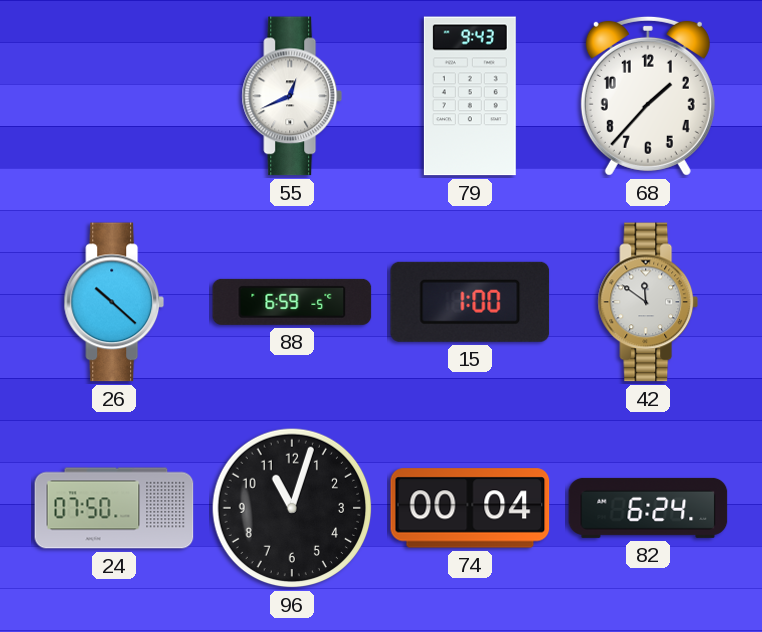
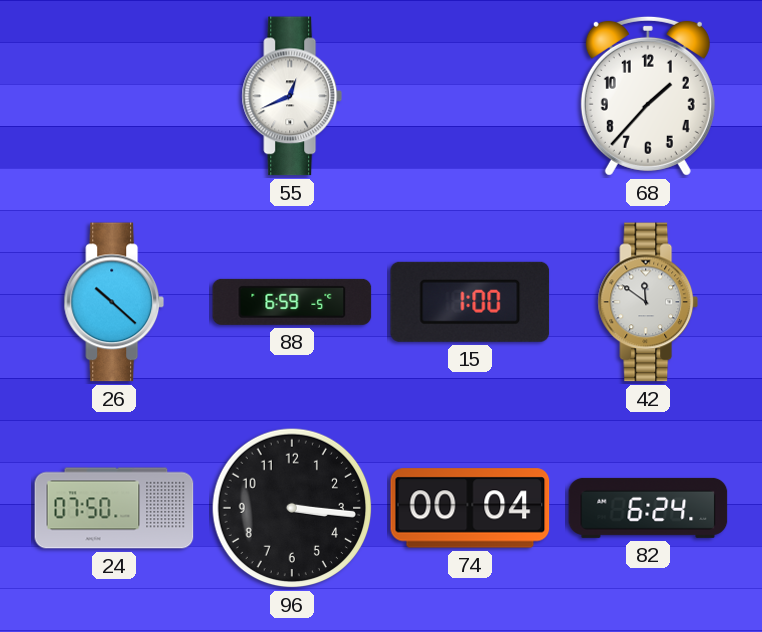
79: 9:43 -> none
96: 11:03 -> 3:16
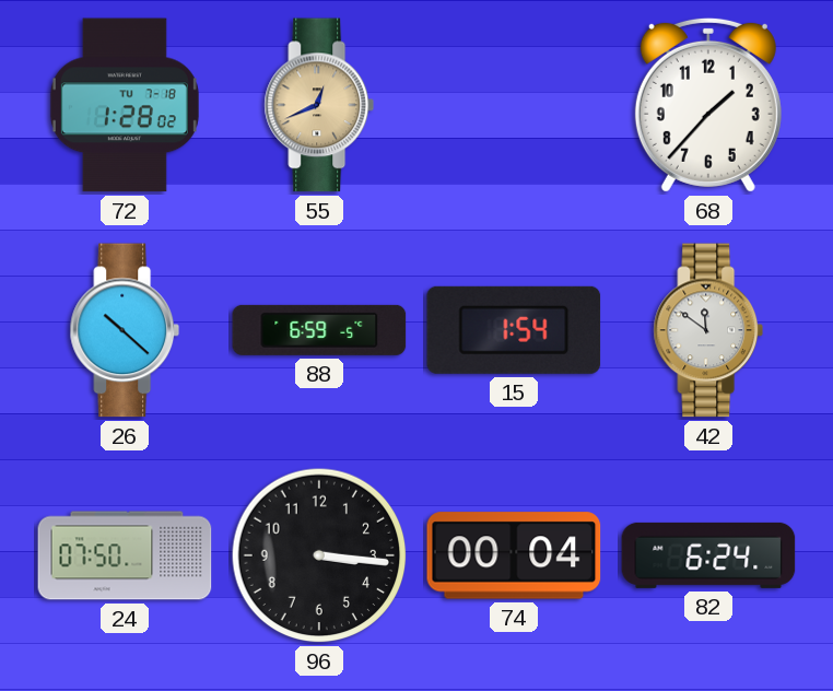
72: none -> 1:28
55 dial: white -> champagne
15: 1:00 -> 1:54
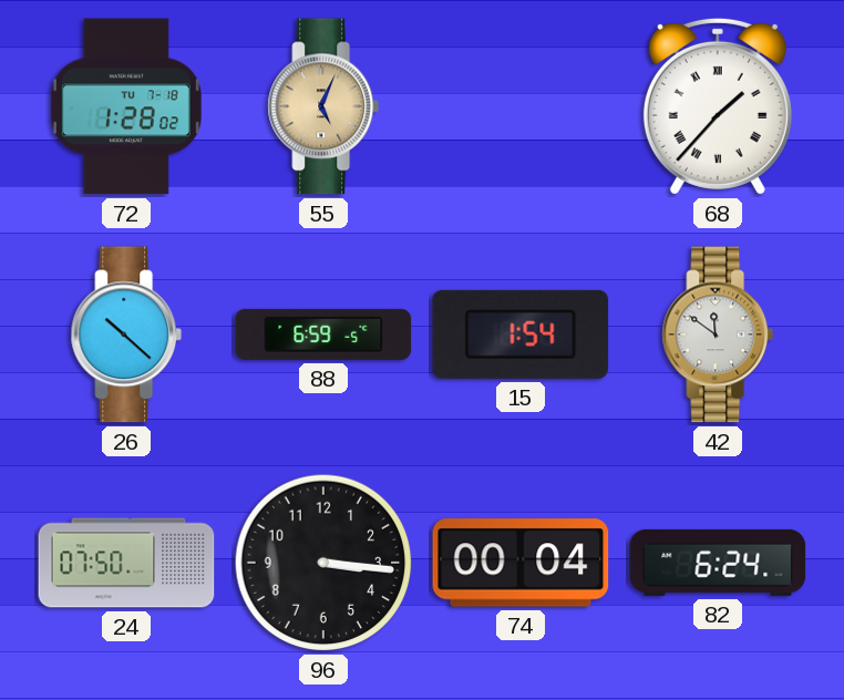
55: 12:41 -> 5:04
68 numerals: Arabic -> Roman
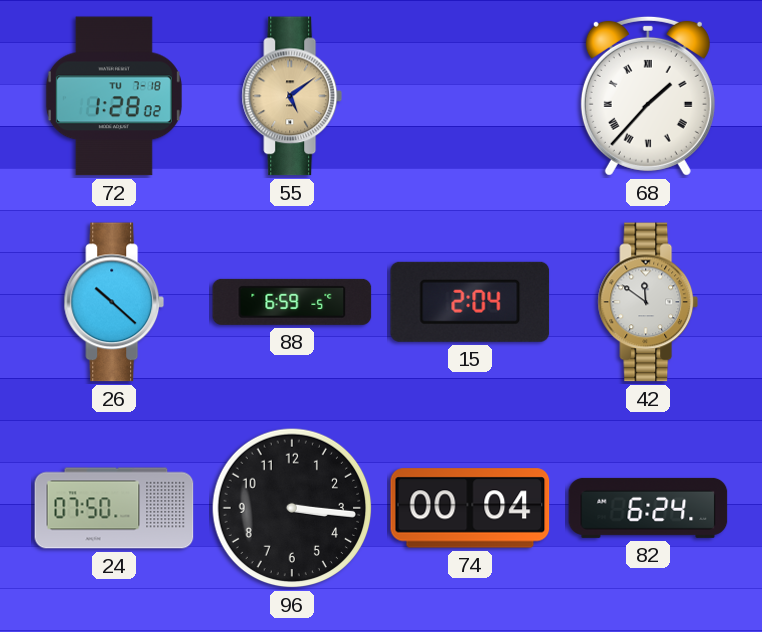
55: 5:04 -> 5:09
15: 1:54 -> 2:04
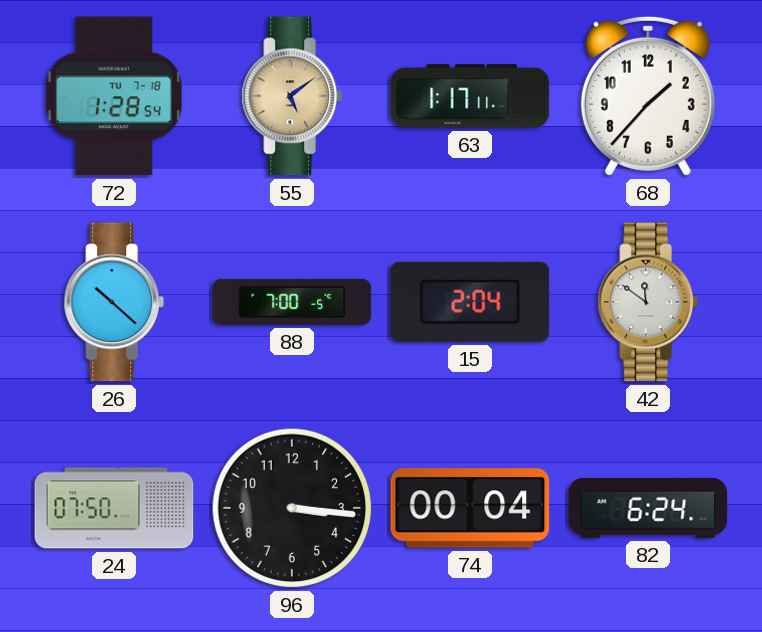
72: 1:28:02 -> 1:28:54
63: none -> 1:17
68 numerals: Roman -> Arabic
88: 6:59 -> 7:00
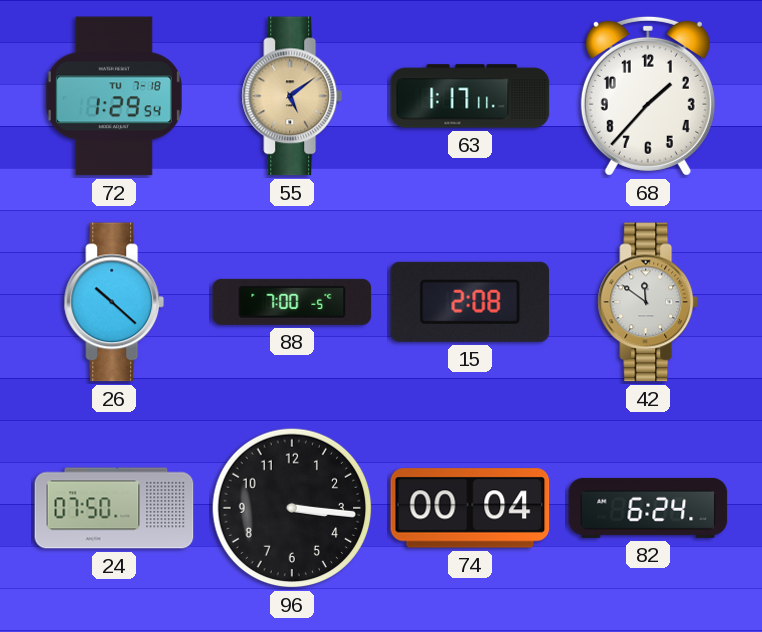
72: 1:28 -> 1:29
15: 2:04 -> 2:08
